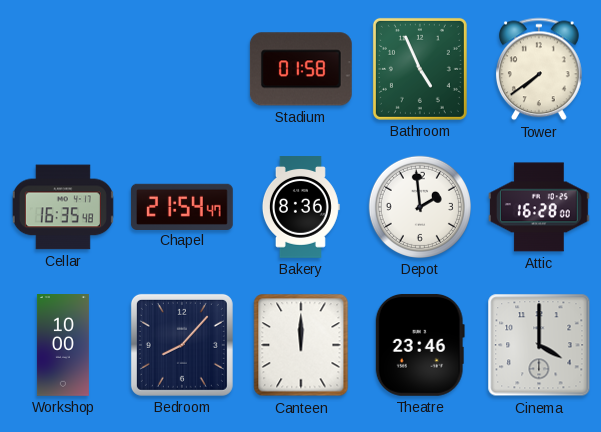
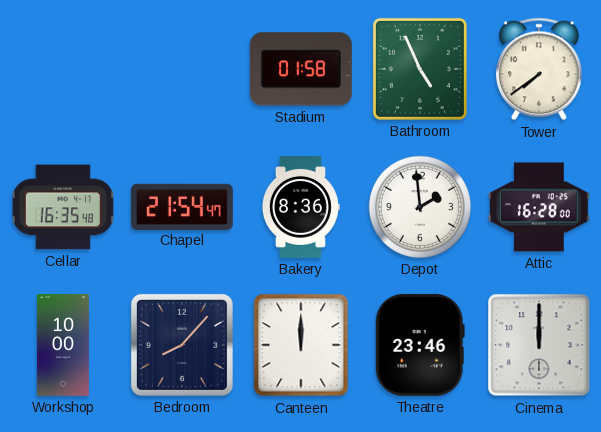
Cinema: 4:00 -> 12:00
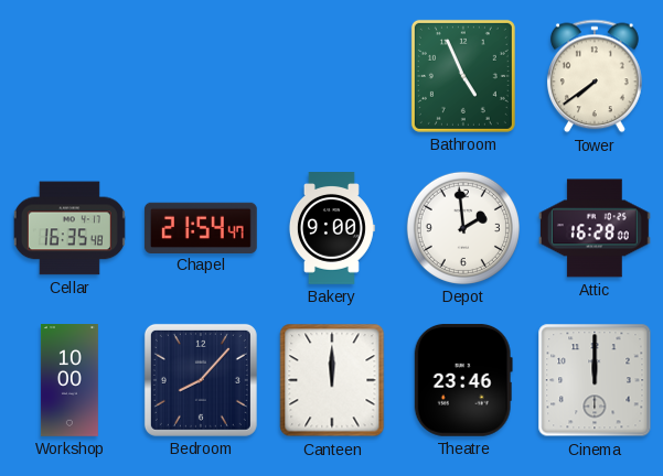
Stadium: 01:58 -> none
Bakery: 8:36 -> 9:00
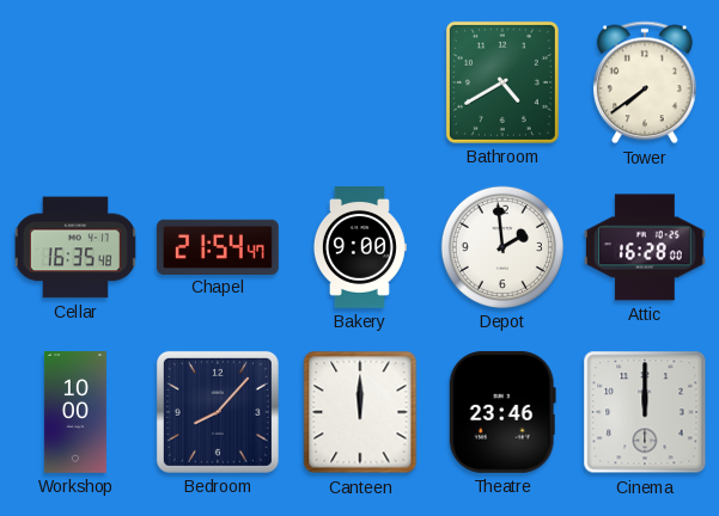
Bathroom: 4:56 -> 4:40
